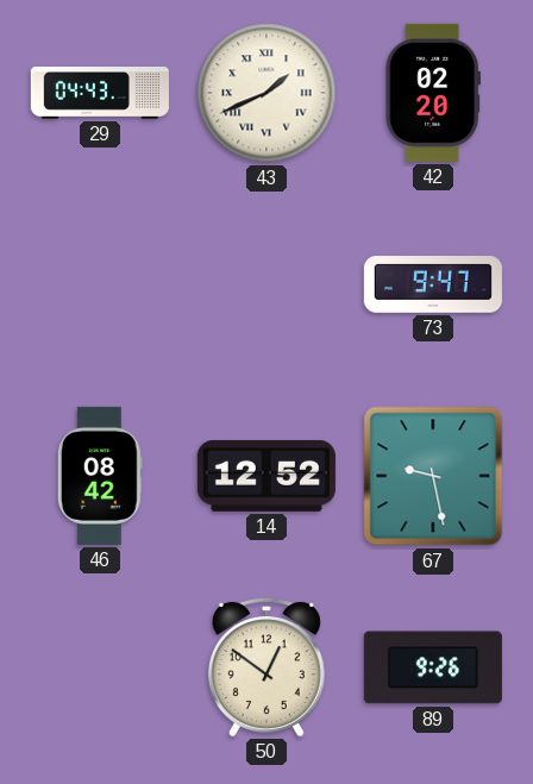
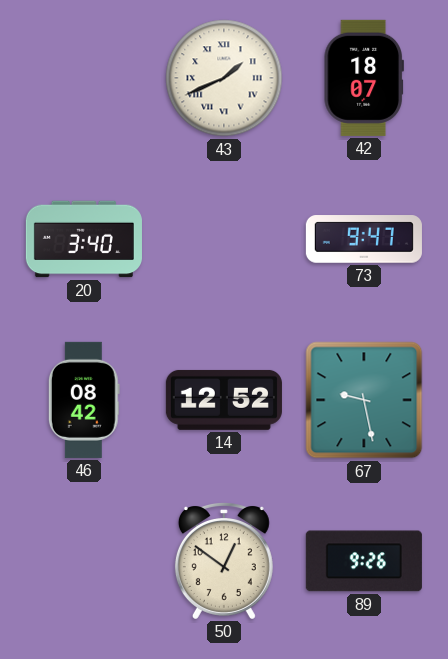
29: 04:43 -> none
42: 02:20 -> 18:07
20: none -> 3:40
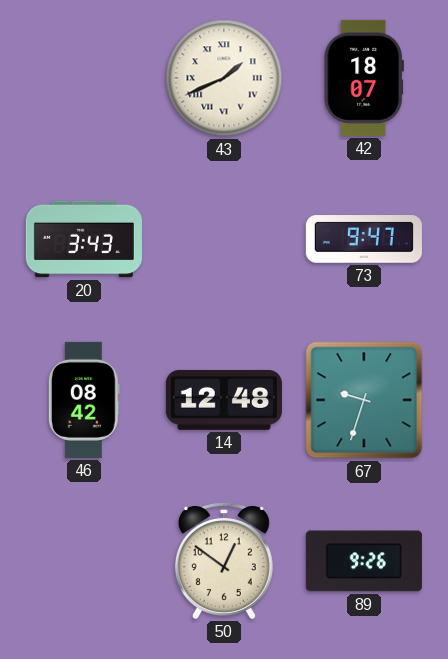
20: 3:40 -> 3:43
14: 12:52 -> 12:48
67: 9:28 -> 9:33
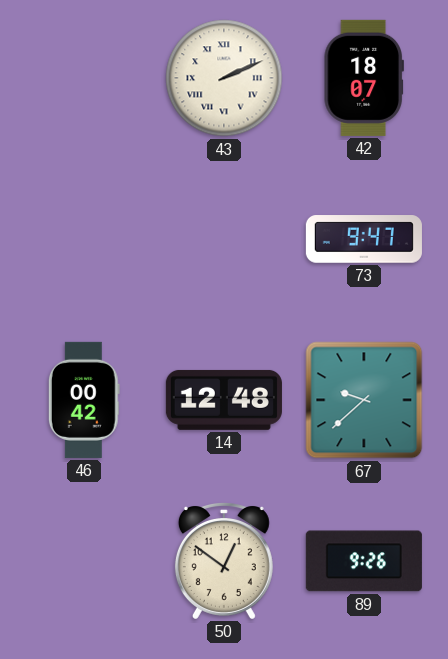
43: 1:41 -> 2:11
20: 3:43 -> none
46: 08:42 -> 00:42
67: 9:33 -> 9:38
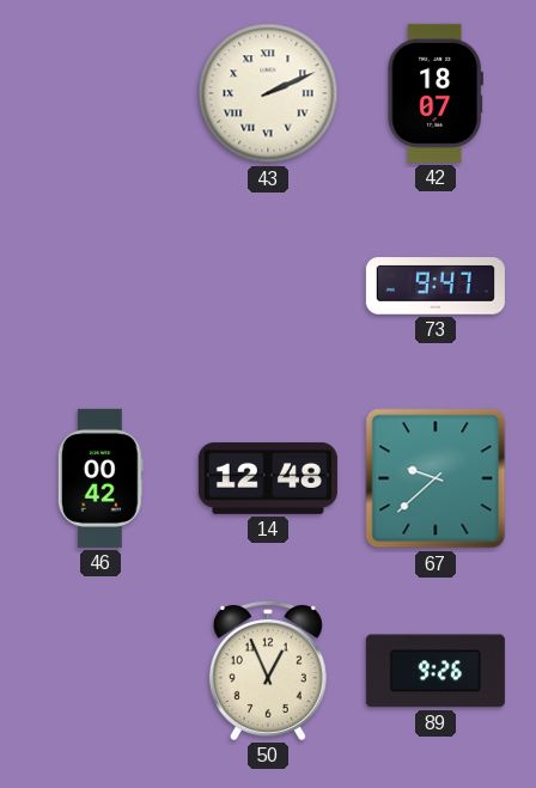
50: 12:51 -> 12:56
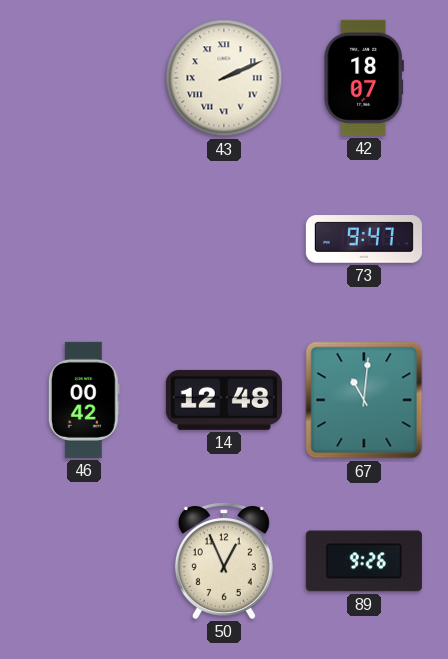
67: 9:38 -> 11:01
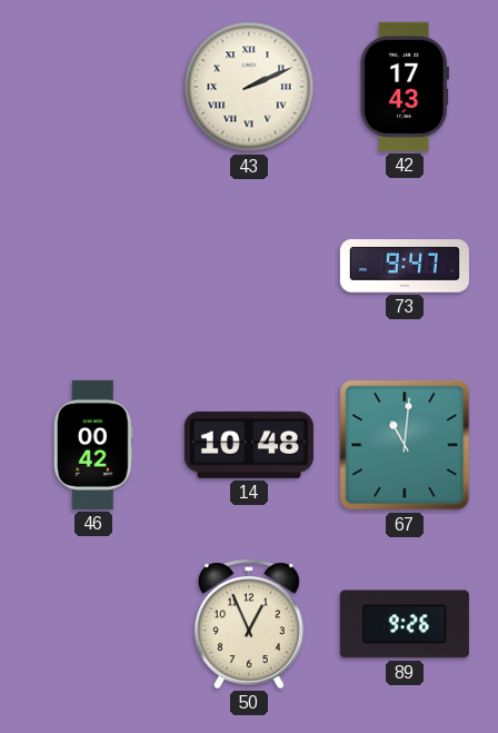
42: 18:07 -> 17:43
14: 12:48 -> 10:48
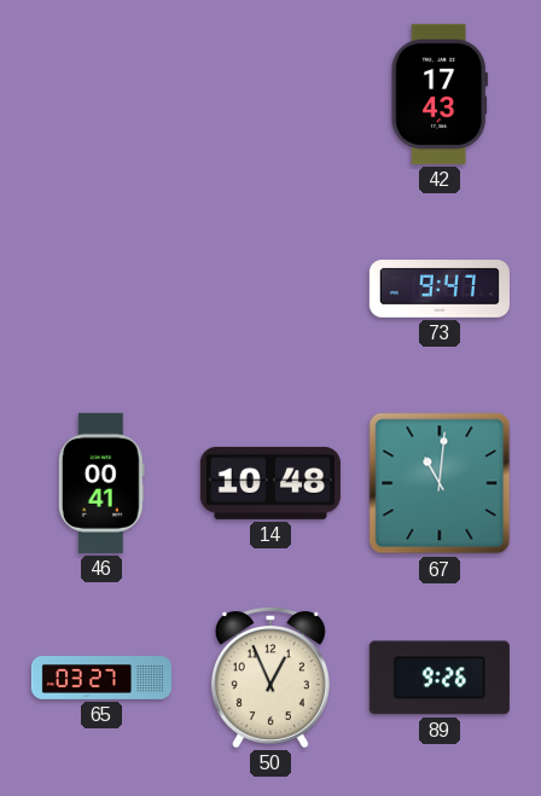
43: 2:11 -> none
46: 00:42 -> 00:41
65: none -> 03:27
